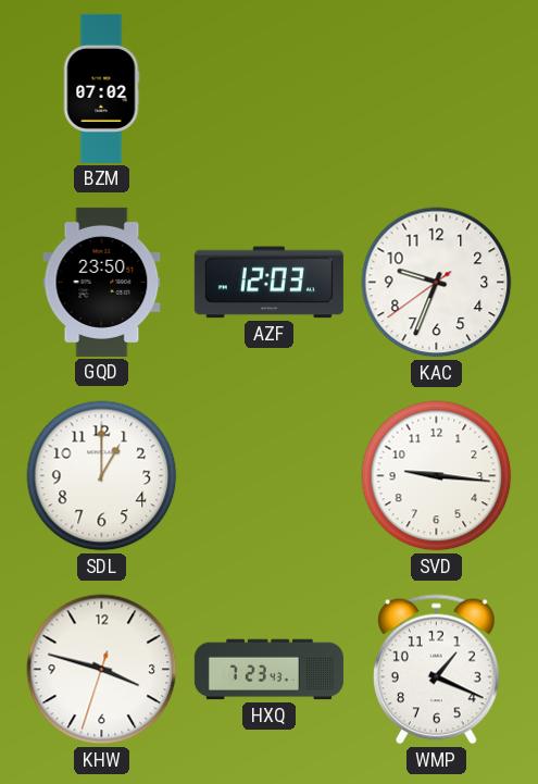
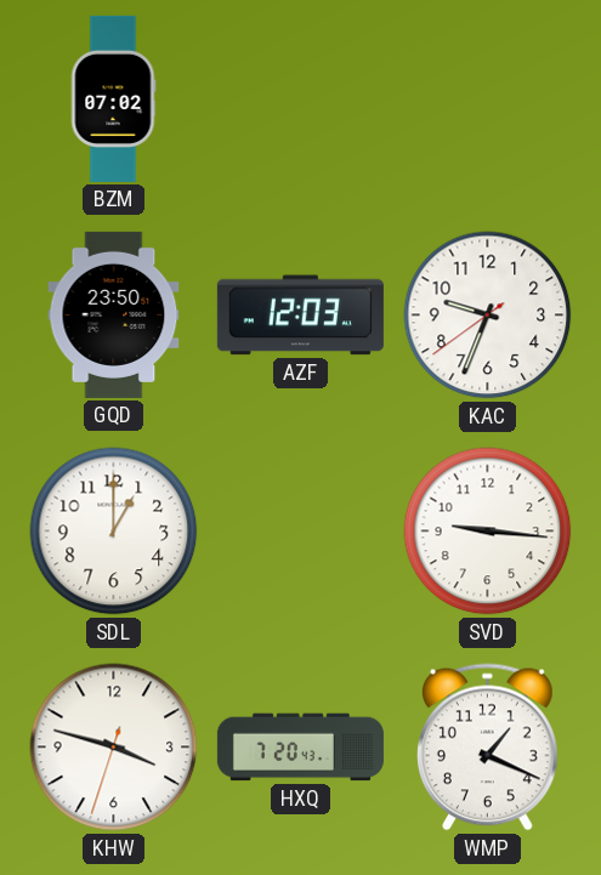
HXQ: 7:23 -> 7:20
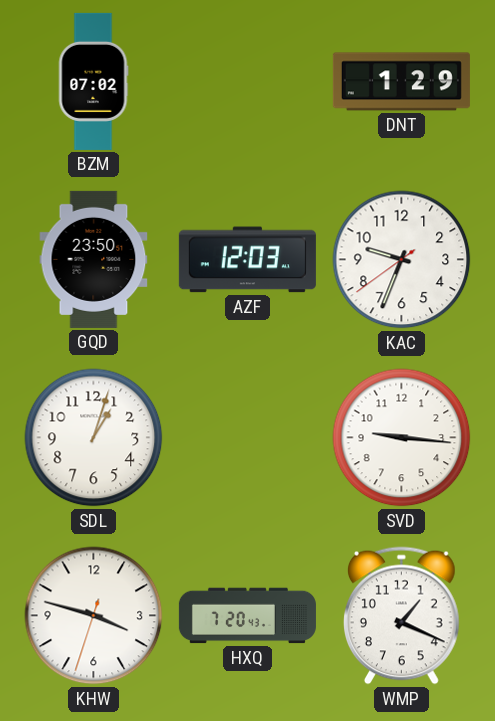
DNT: none -> 1:29
SDL: 1:00 -> 1:03
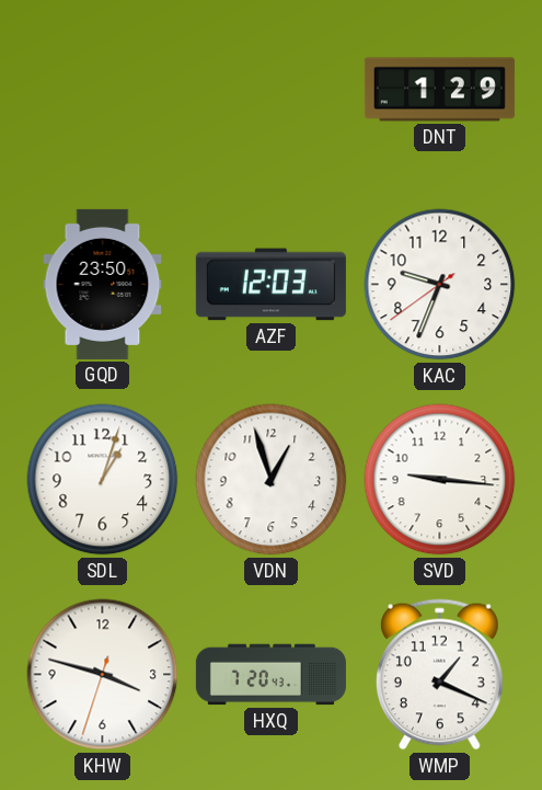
BZM: 07:02 -> none
VDN: none -> 12:57
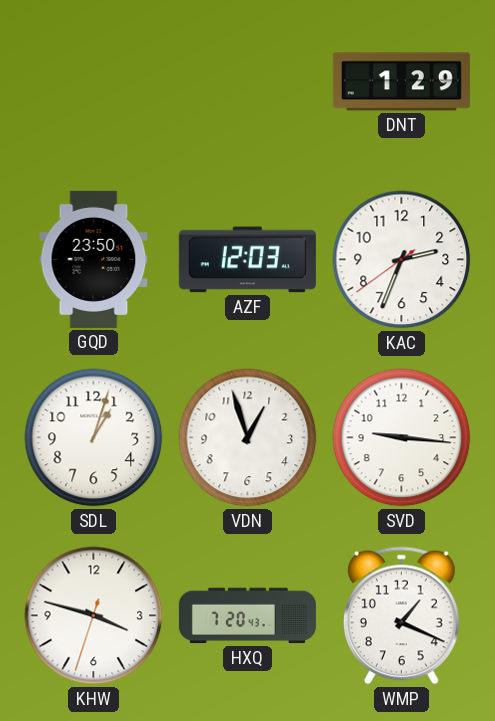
KAC: 9:33 -> 2:33
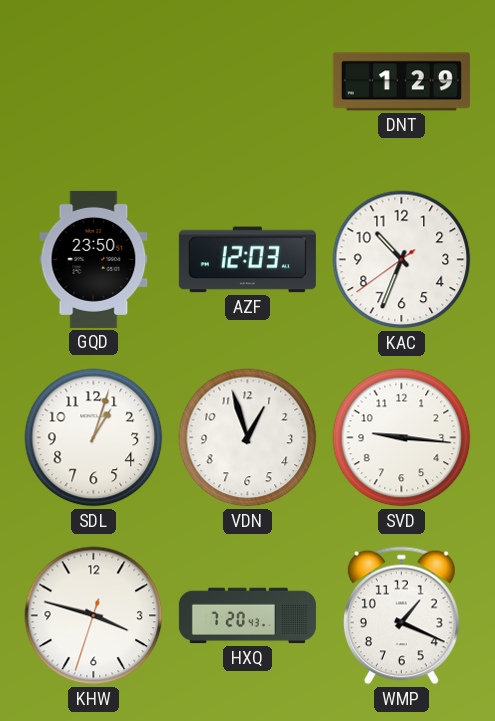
KAC: 2:33 -> 10:33
